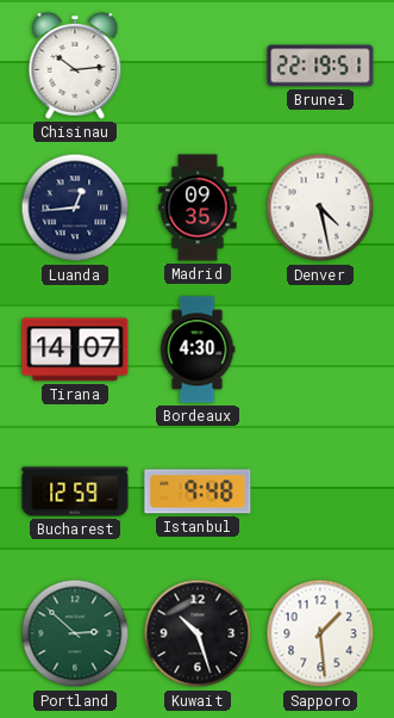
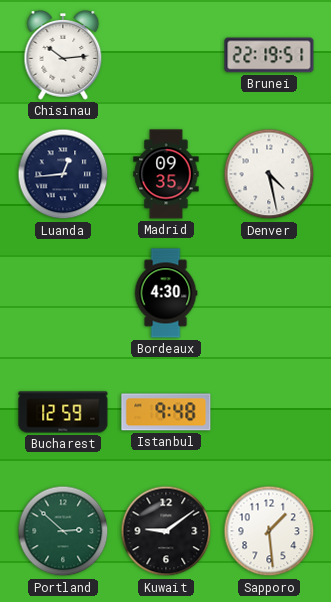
Tirana: 14:07 -> none
Kuwait: 10:27 -> 9:09
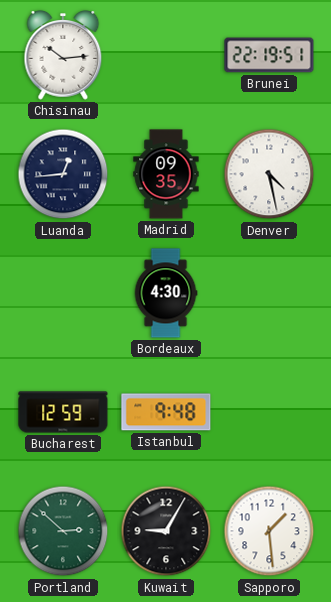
Kuwait: 9:09 -> 9:05
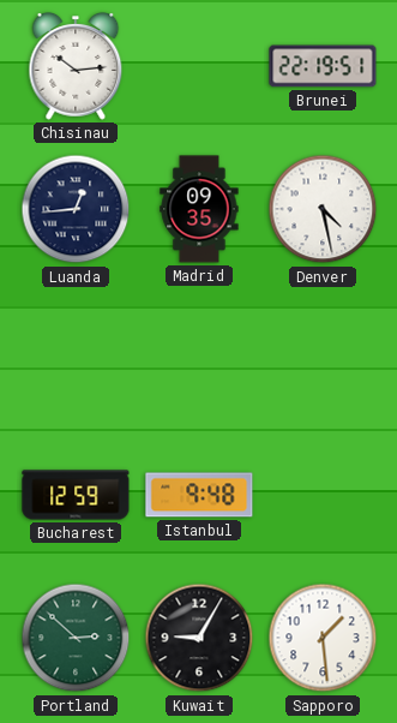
Bordeaux: 4:30 -> none
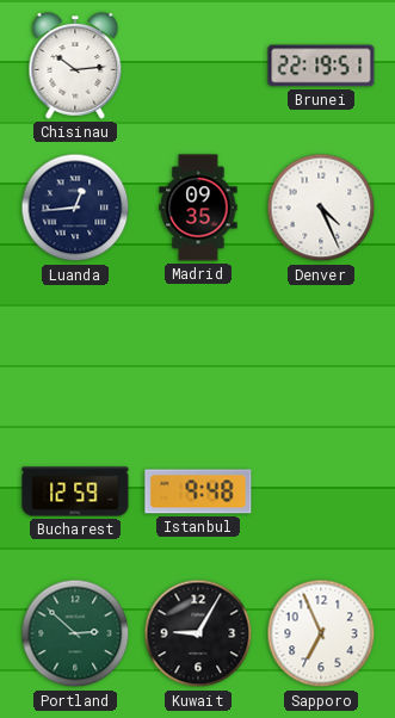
Denver: 4:28 -> 4:26
Sapporo: 1:29 -> 6:56
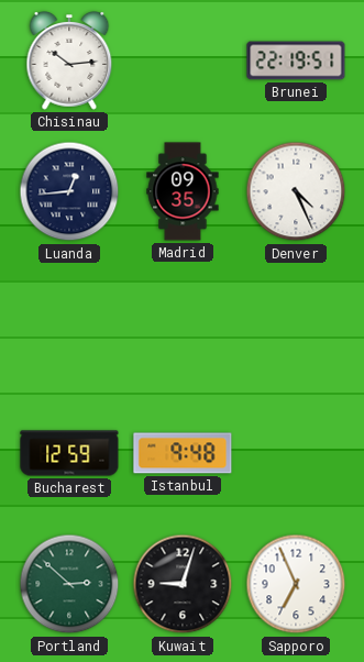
Kuwait: 9:05 -> 9:03
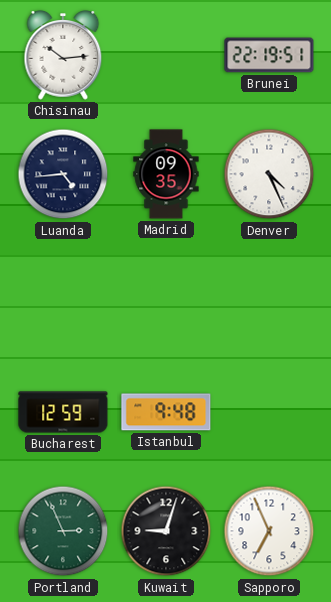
Luanda: 12:44 -> 4:44
Portland: 2:52 -> 2:56
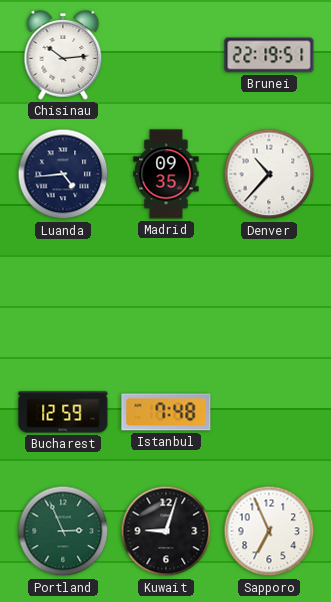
Denver: 4:26 -> 10:37
Istanbul: 9:48 -> 7:48
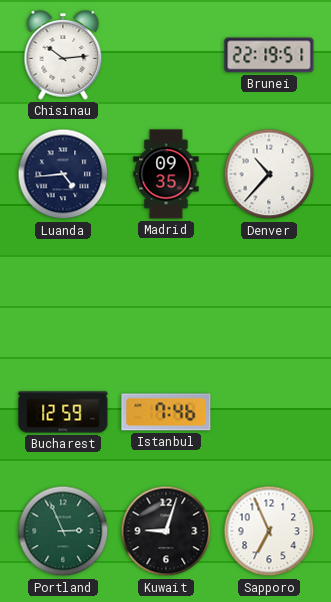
Istanbul: 7:48 -> 7:46
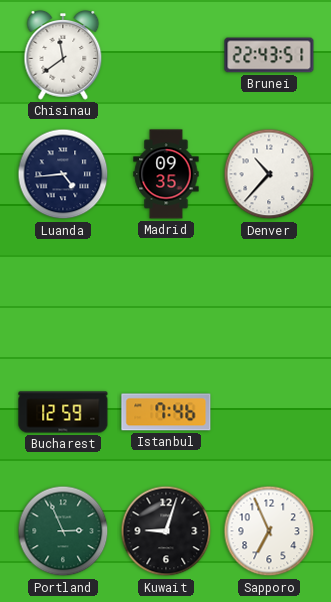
Chisinau: 10:14 -> 11:39
Brunei: 22:19 -> 22:43
